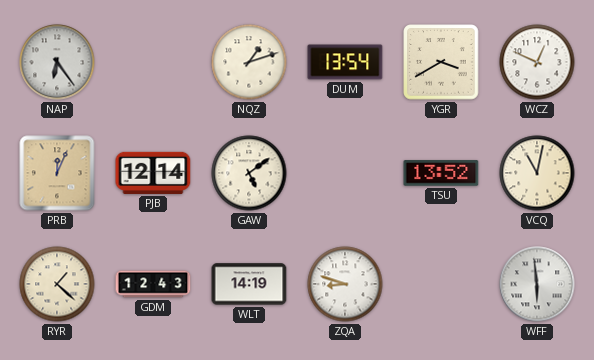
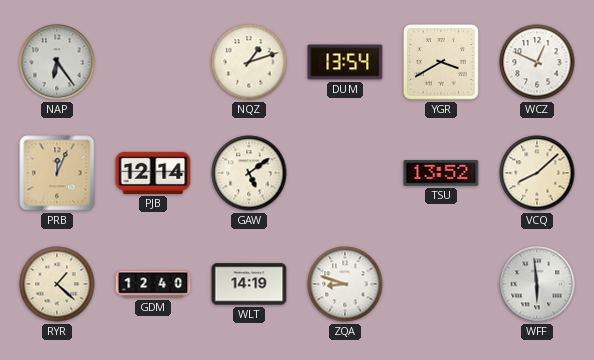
VCQ: 11:02 -> 8:08
GDM: 12:43 -> 12:40
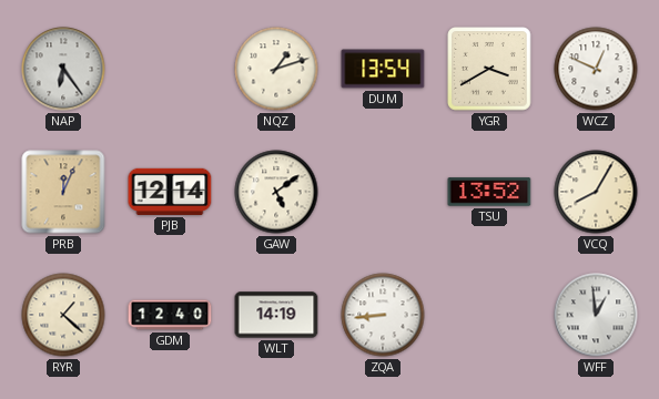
VCQ: 8:08 -> 8:05
ZQA: 8:48 -> 8:44
WFF: 5:59 -> 12:59
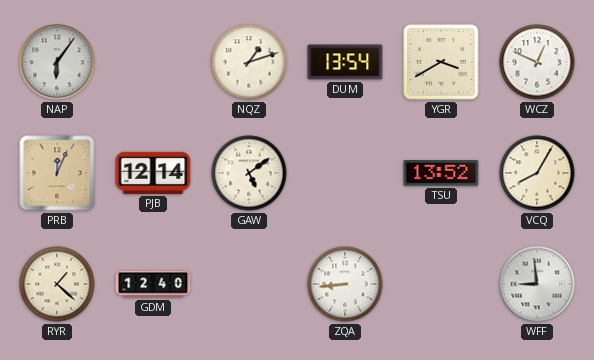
NAP: 6:24 -> 6:06
WLT: 14:19 -> none
WFF: 12:59 -> 8:59
